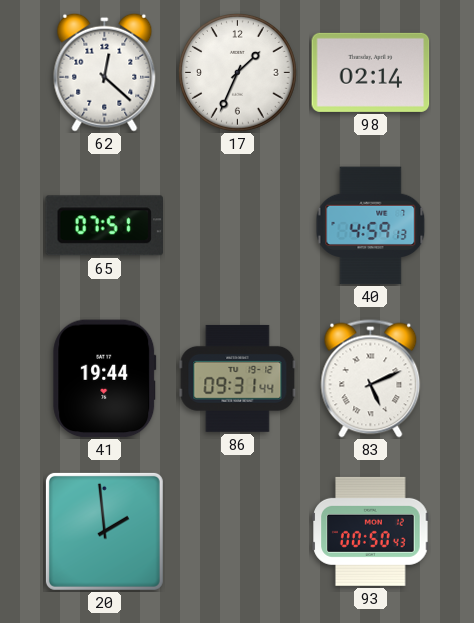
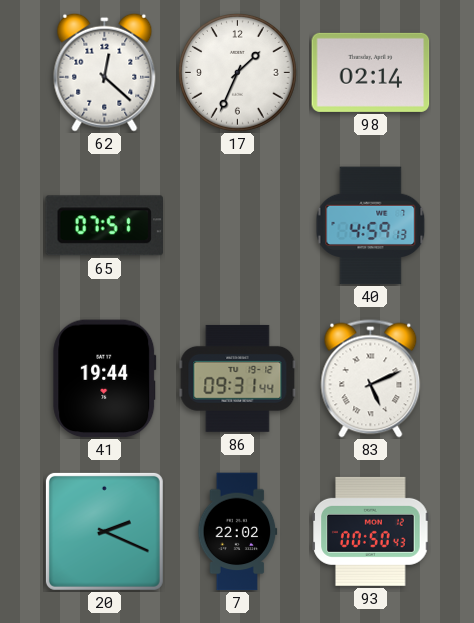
20: 1:59 -> 2:19
7: none -> 22:02
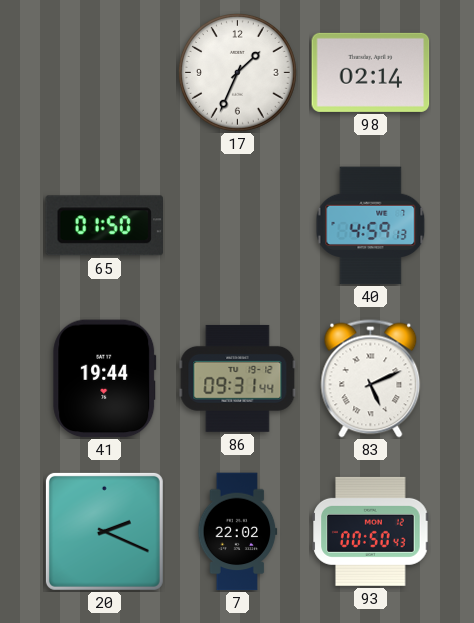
62: 12:22 -> none
65: 07:51 -> 01:50
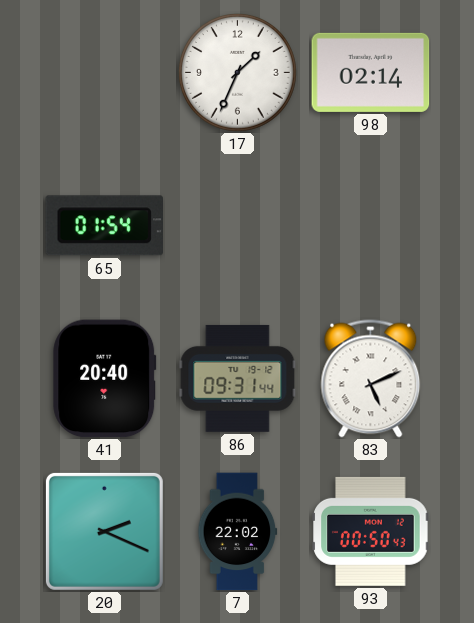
65: 01:50 -> 01:54
40: 4:59 -> none
41: 19:44 -> 20:40
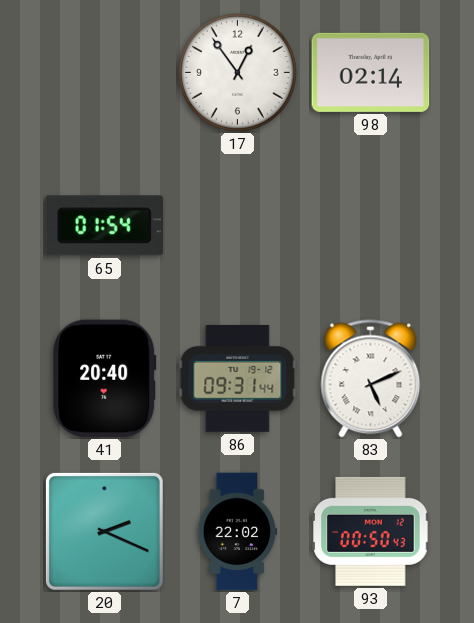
17: 1:34 -> 12:54
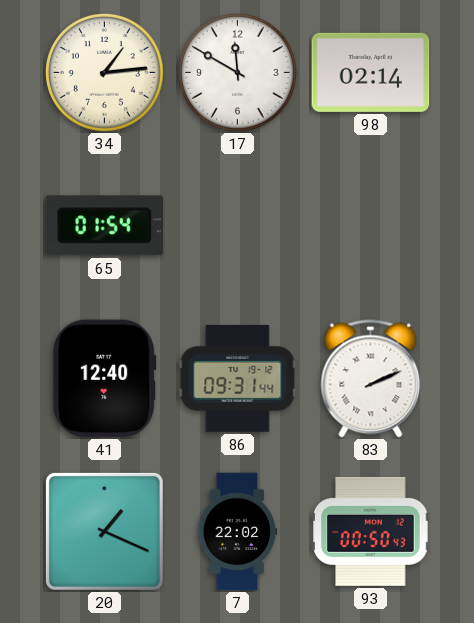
34: none -> 1:14
17: 12:54 -> 11:50
41: 20:40 -> 12:40
83: 5:11 -> 2:11
20: 2:19 -> 1:19
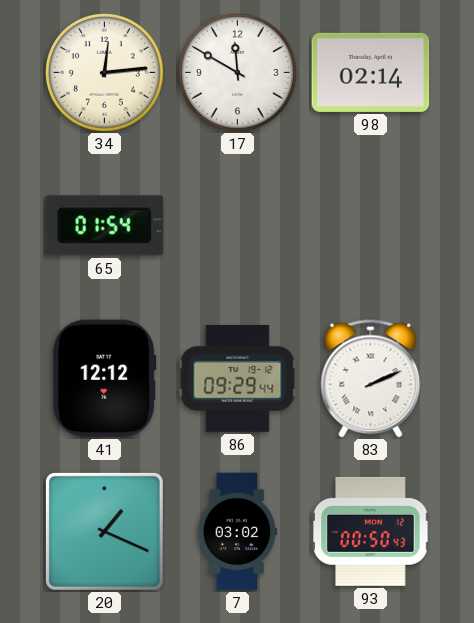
34: 1:14 -> 12:14
41: 12:40 -> 12:12
86: 09:31 -> 09:29
7: 22:02 -> 03:02
